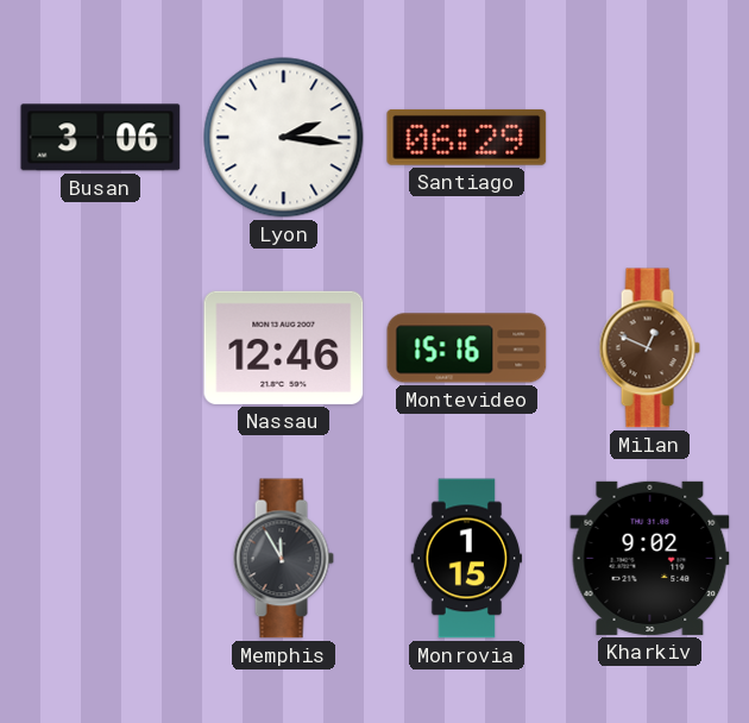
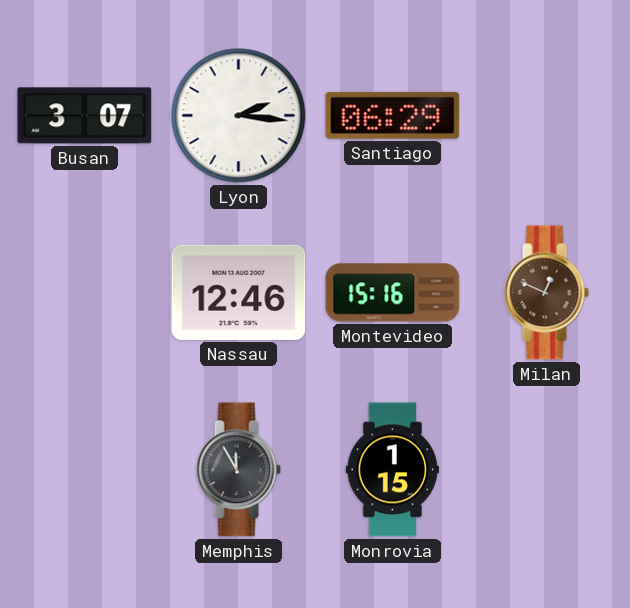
Busan: 3:06 -> 3:07
Kharkiv: 9:02 -> none
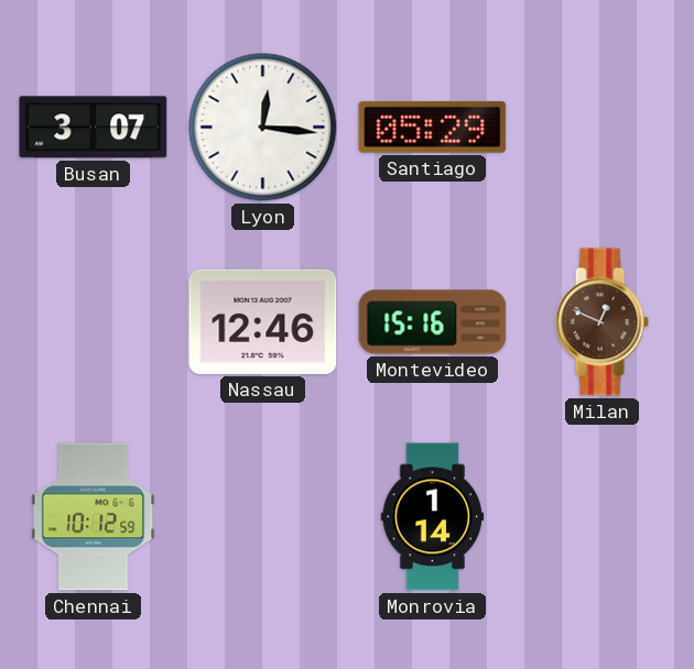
Lyon: 2:16 -> 12:16
Santiago: 06:29 -> 05:29
Chennai: none -> 10:12
Memphis: 11:55 -> none
Monrovia: 1:15 -> 1:14
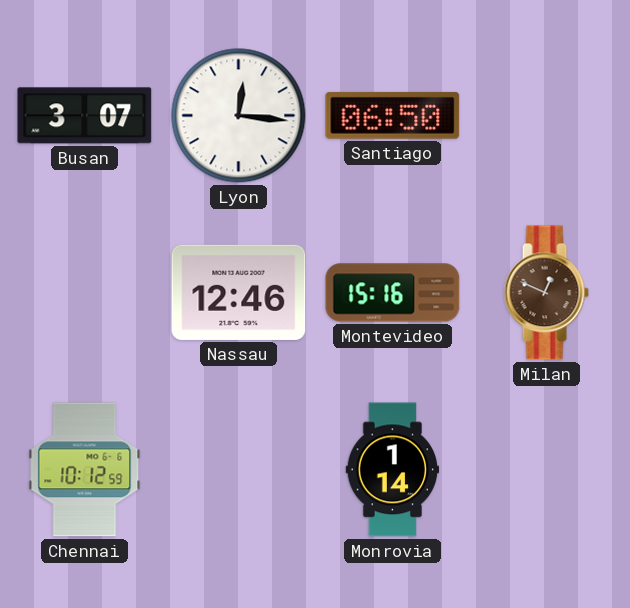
Santiago: 05:29 -> 06:50
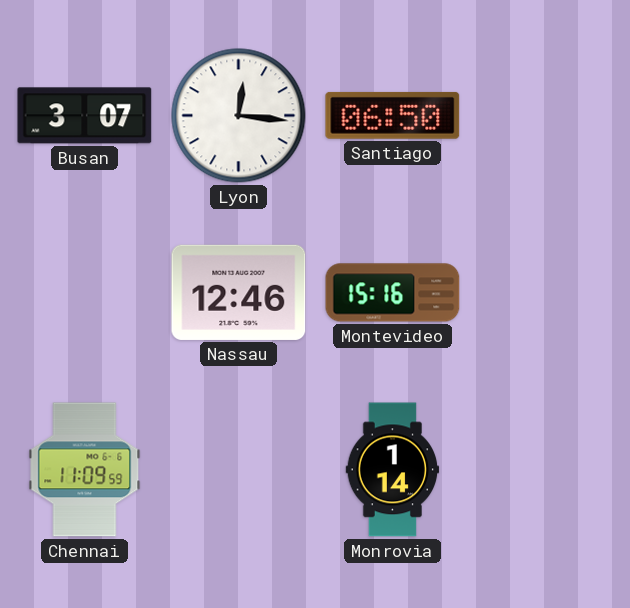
Milan: 12:49 -> none
Chennai: 10:12 -> 11:09
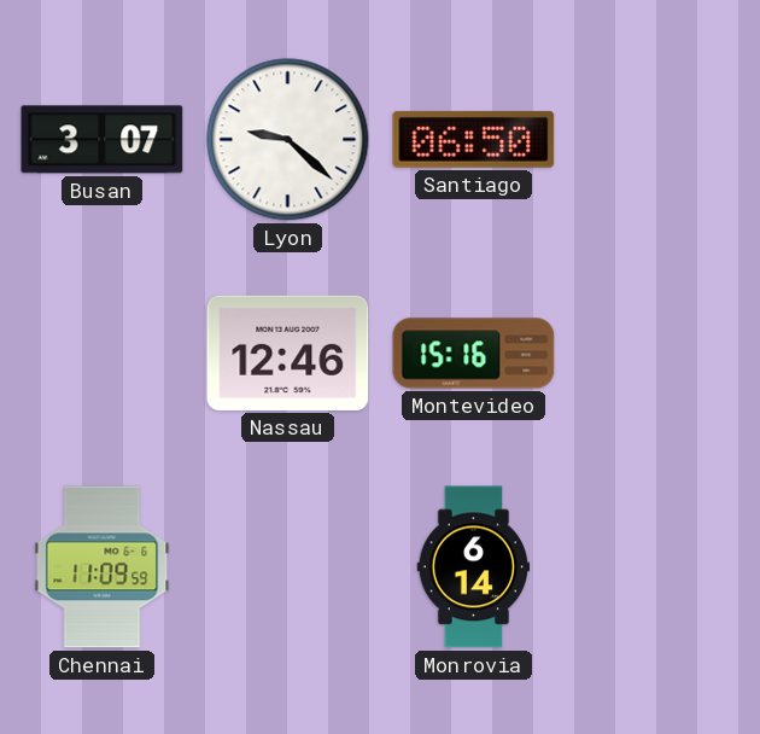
Lyon: 12:16 -> 9:22
Monrovia: 1:14 -> 6:14
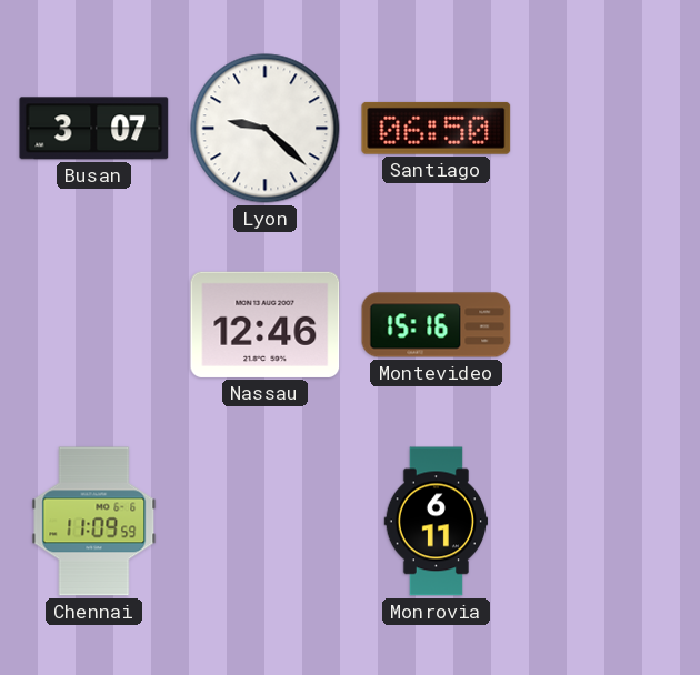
Monrovia: 6:14 -> 6:11
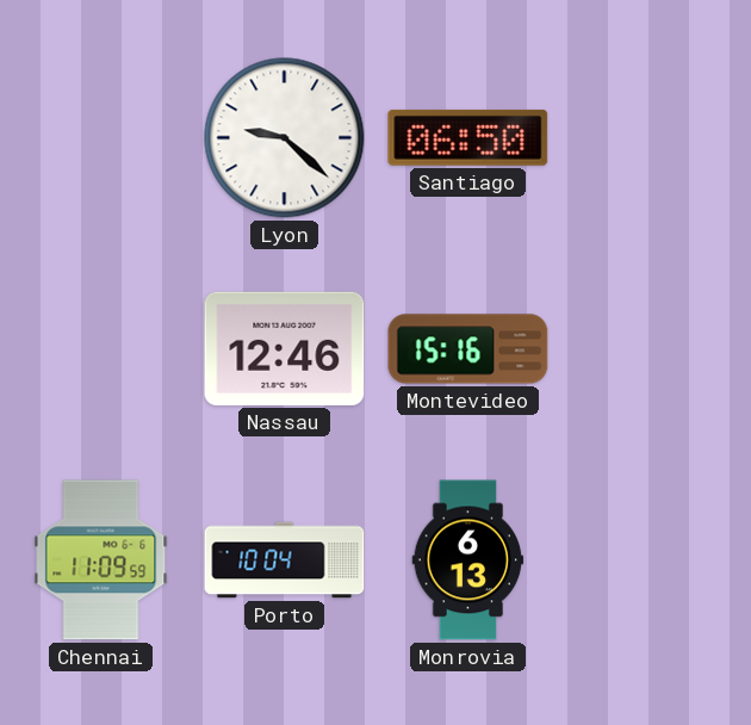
Busan: 3:07 -> none
Porto: none -> 10:04
Monrovia: 6:11 -> 6:13
